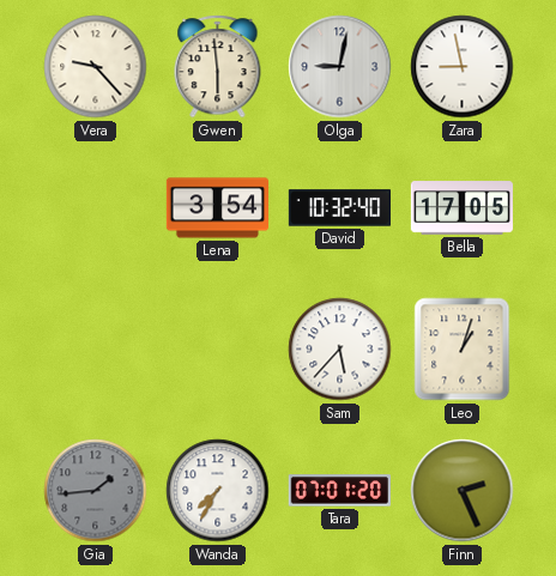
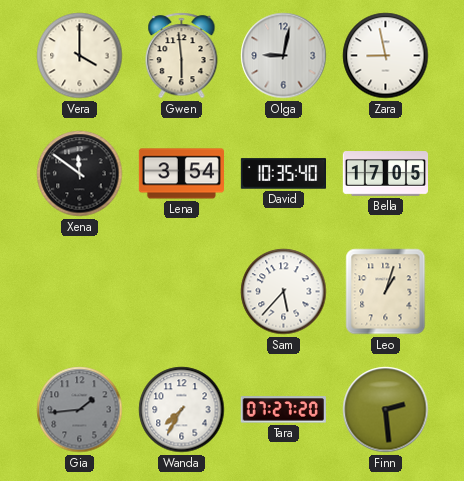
Vera: 9:23 -> 4:00
Xena: none -> 11:51
David: 10:32 -> 10:35
Tara: 07:01 -> 07:27
Finn: 2:26 -> 2:29
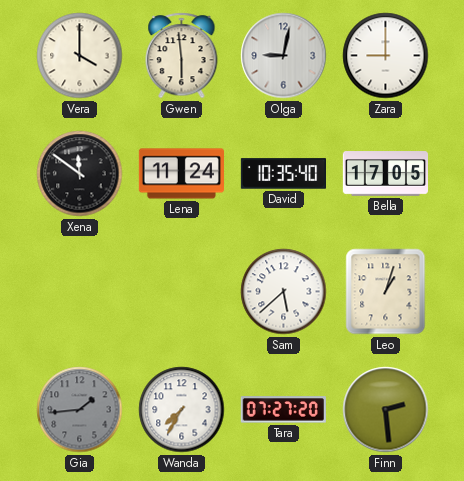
Zara: 8:58 -> 9:00
Lena: 3:54 -> 11:24
Sam: 5:37 -> 5:38
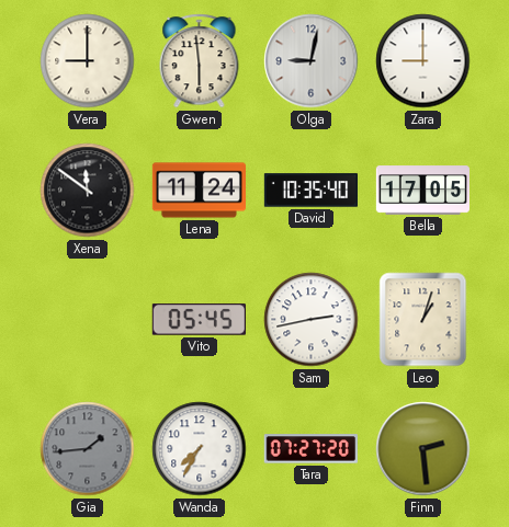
Vera: 4:00 -> 9:00
Vito: none -> 05:45
Sam: 5:38 -> 2:43
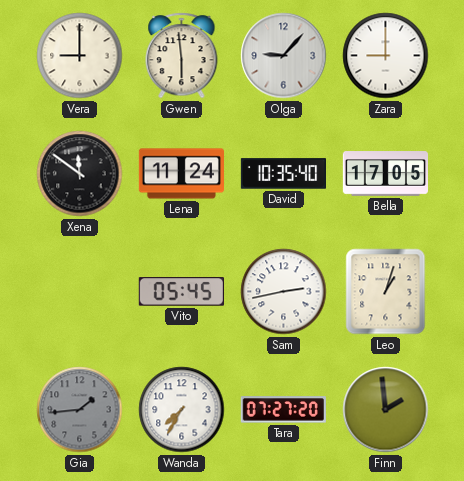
Olga: 9:02 -> 9:07
Finn: 2:29 -> 1:59
